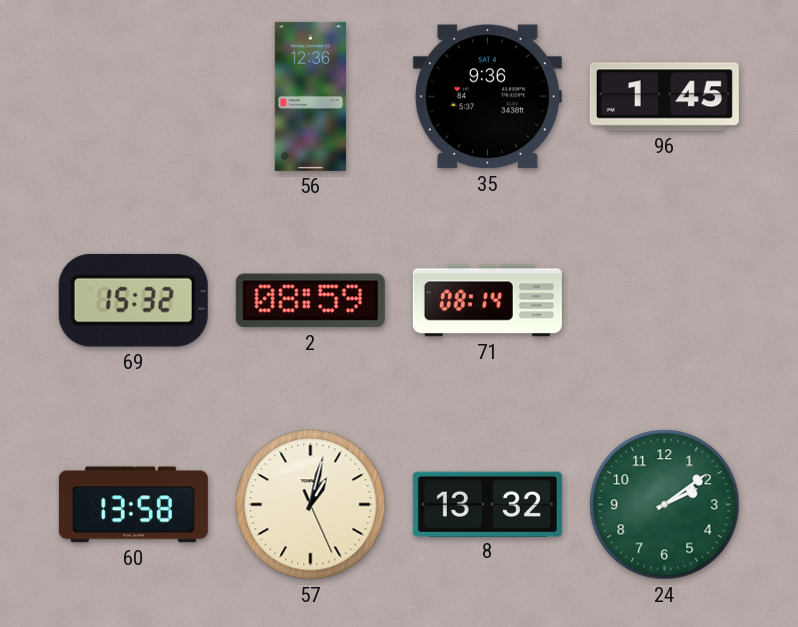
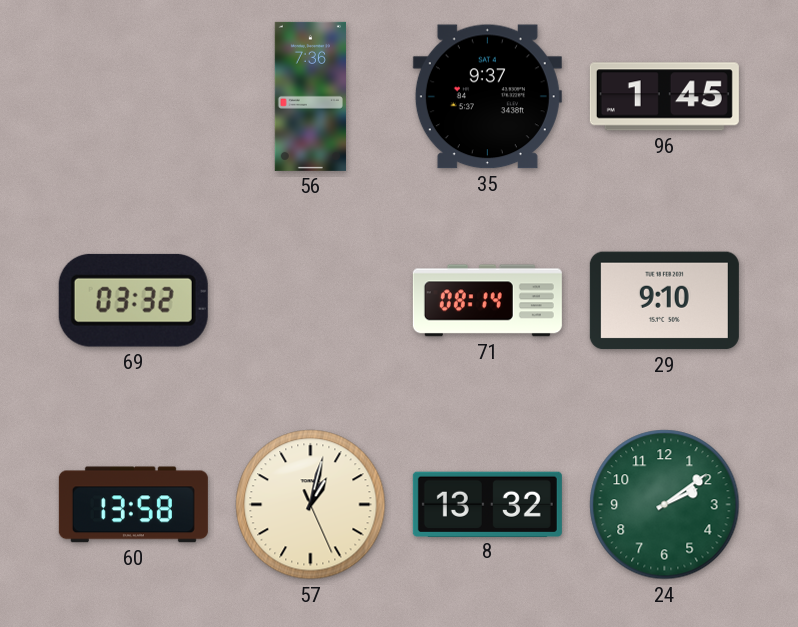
56: 12:36 -> 7:36
35: 9:36 -> 9:37
69: 15:32 -> 03:32
2: 08:59 -> none
29: none -> 9:10
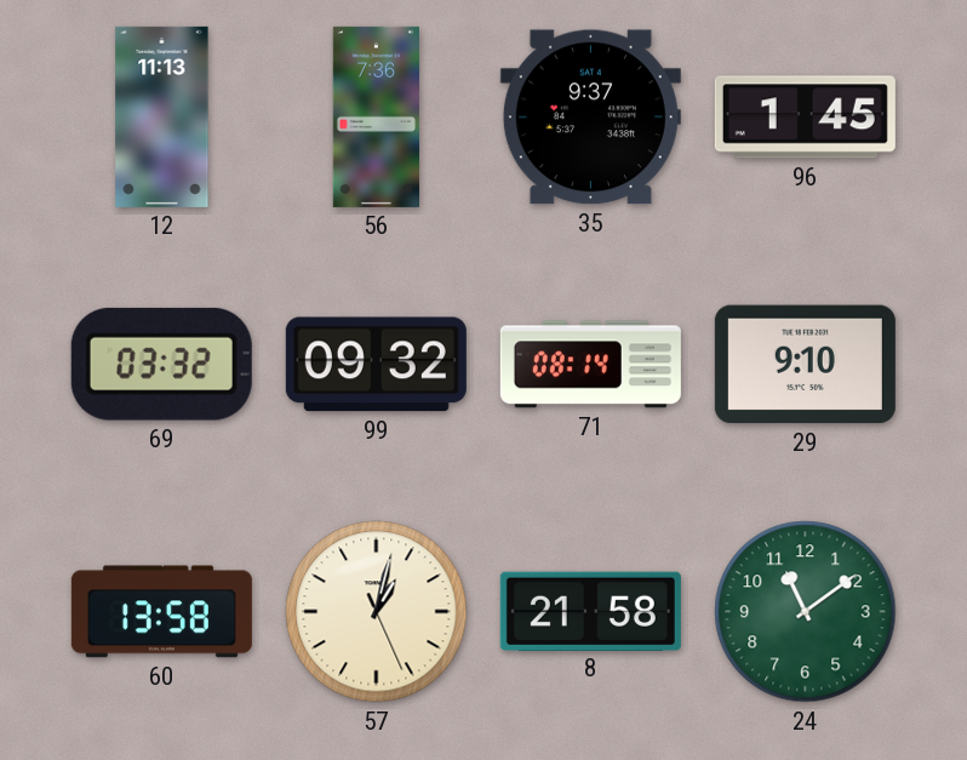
12: none -> 11:13
99: none -> 09:32
8: 13:32 -> 21:58
24: 2:09 -> 11:09
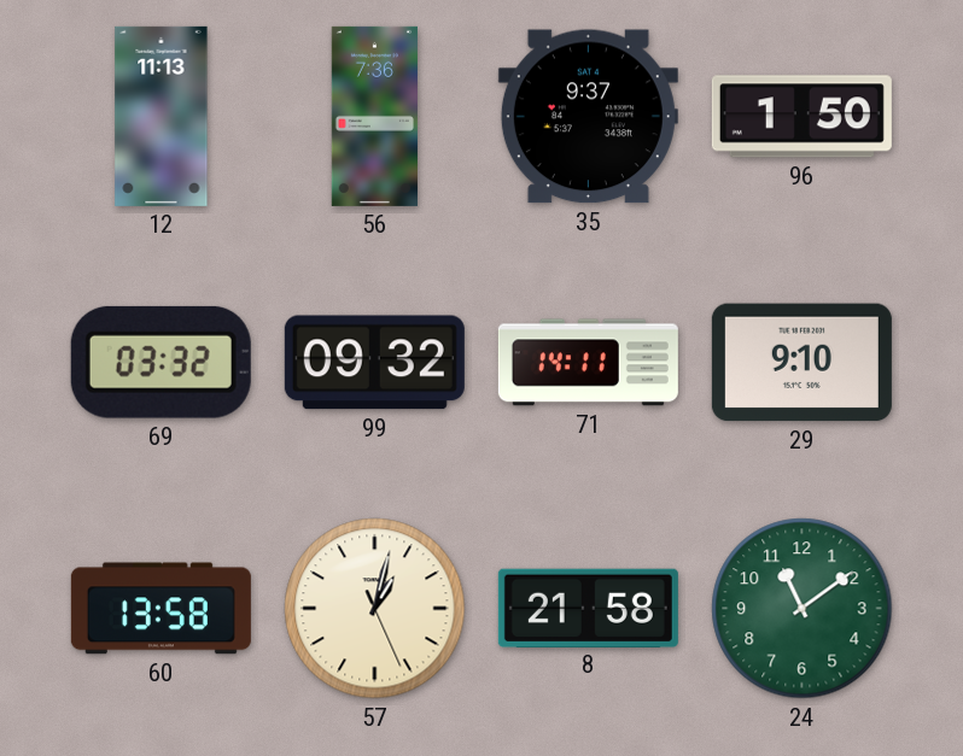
96: 1:45 -> 1:50
71: 08:14 -> 14:11
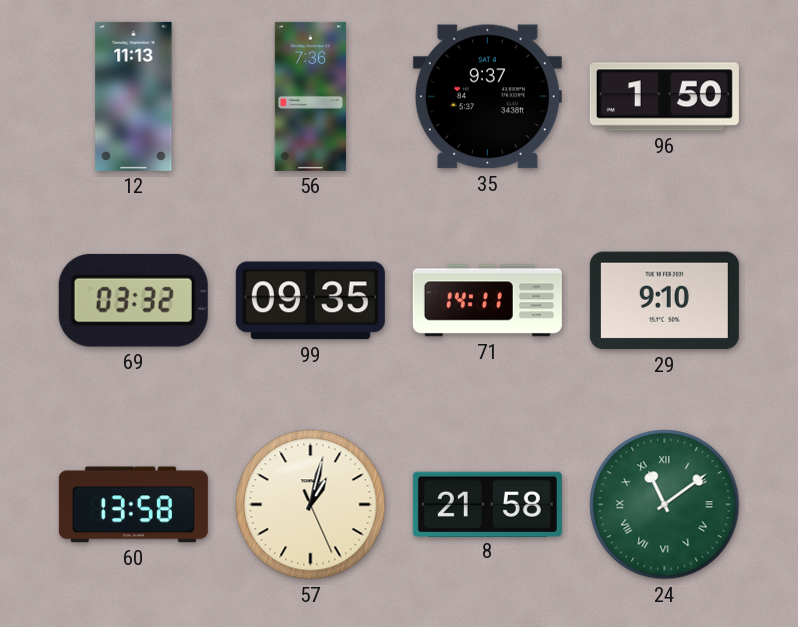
99: 09:32 -> 09:35
24 numerals: Arabic -> Roman
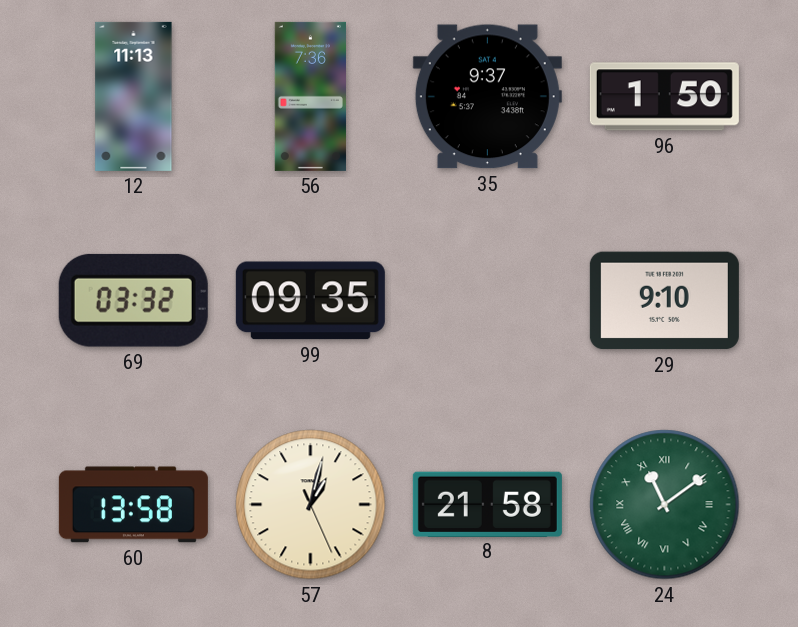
71: 14:11 -> none
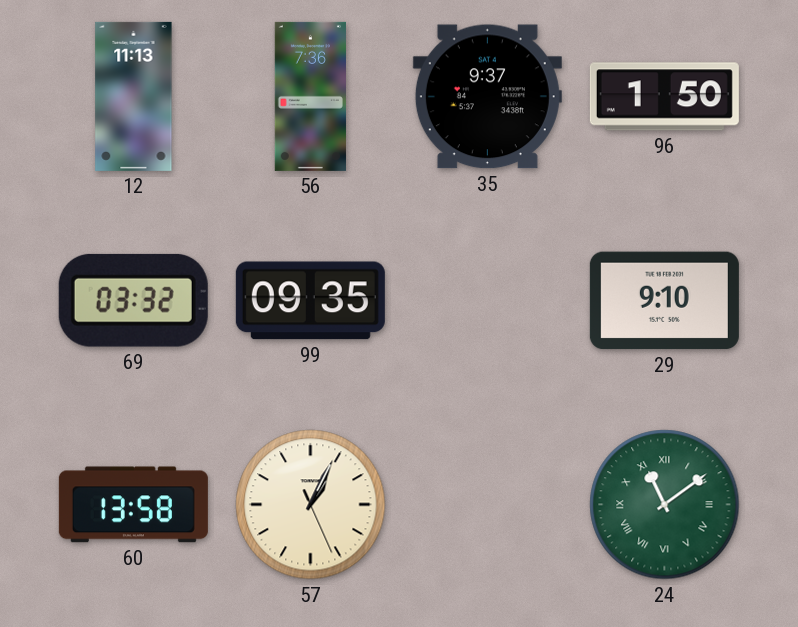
57: 1:02 -> 1:04
8: 21:58 -> none
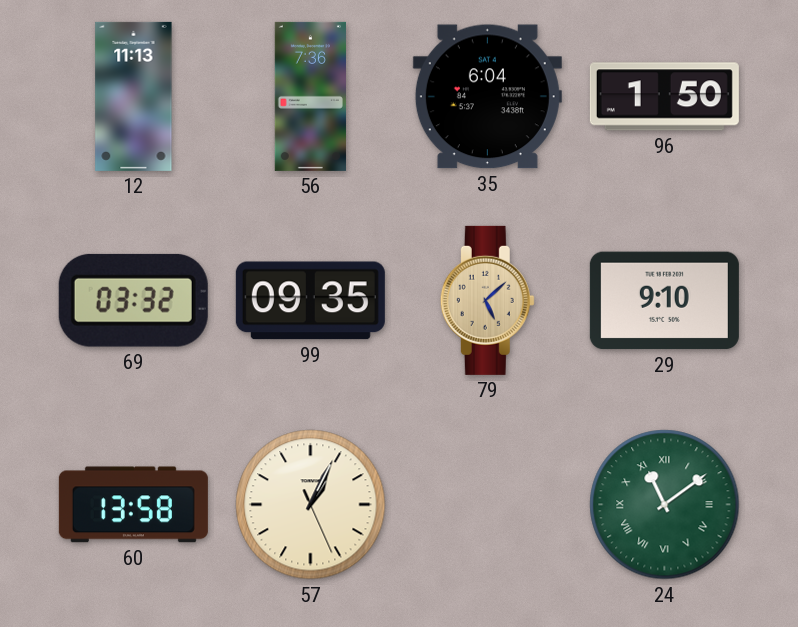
35: 9:37 -> 6:04
79: none -> 5:08
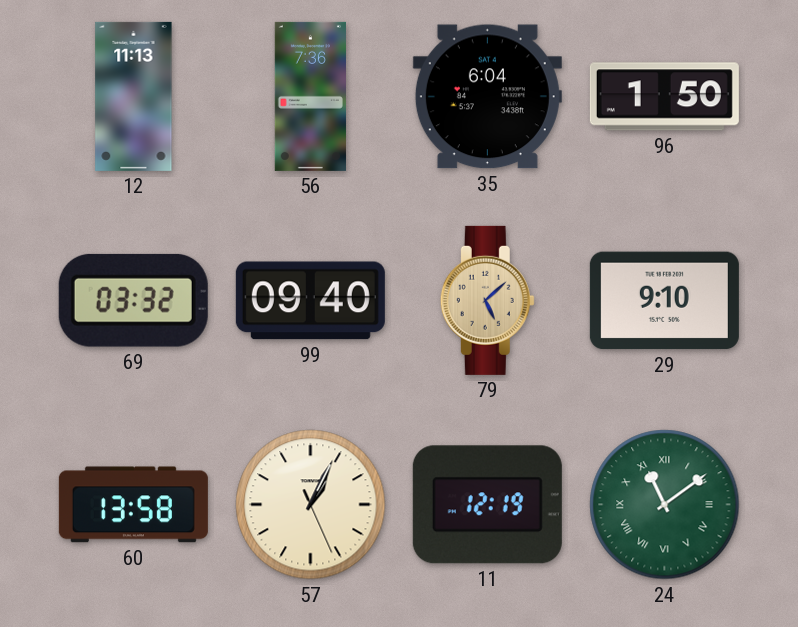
99: 09:35 -> 09:40
11: none -> 12:19
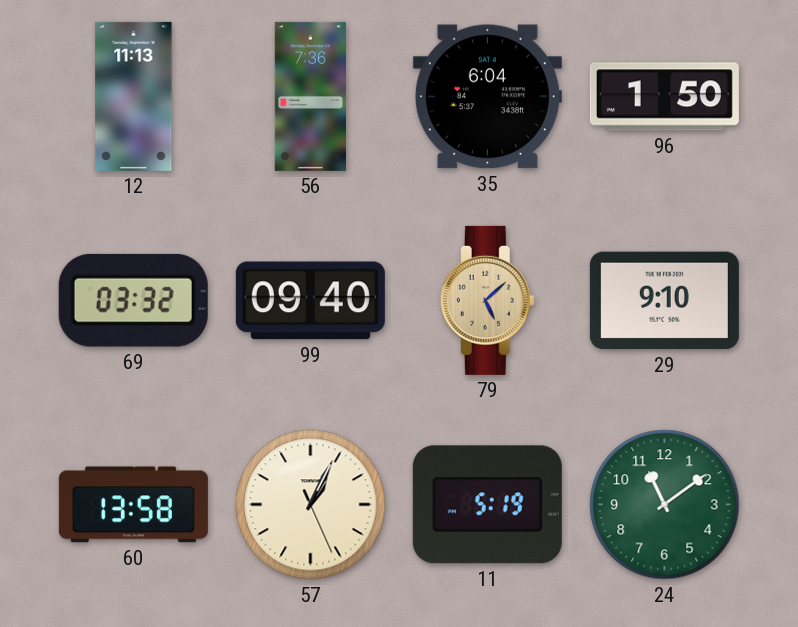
11: 12:19 -> 5:19
24 numerals: Roman -> Arabic
